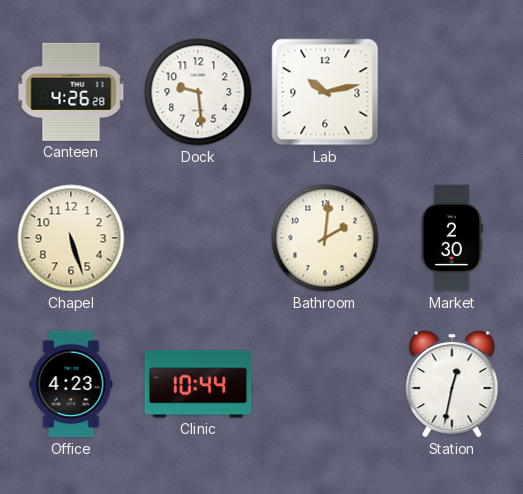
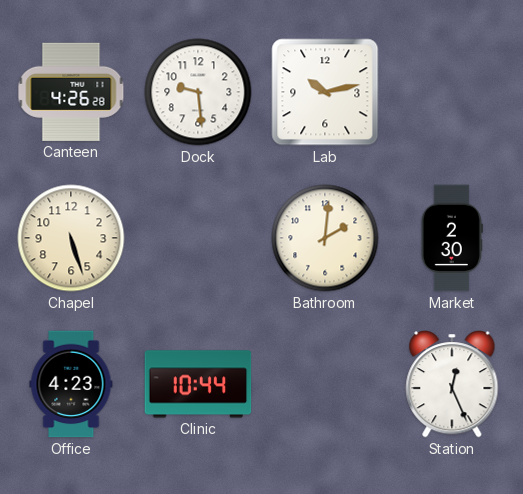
Station: 12:32 -> 12:26
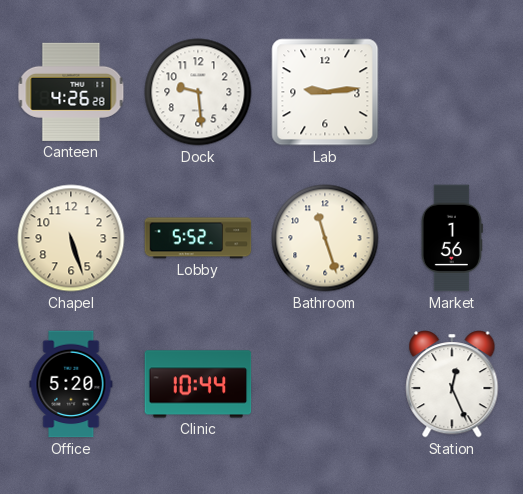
Lab: 10:13 -> 9:14
Lobby: none -> 5:52
Bathroom: 2:01 -> 11:27
Market: 2:30 -> 1:56
Office: 4:23 -> 5:20
